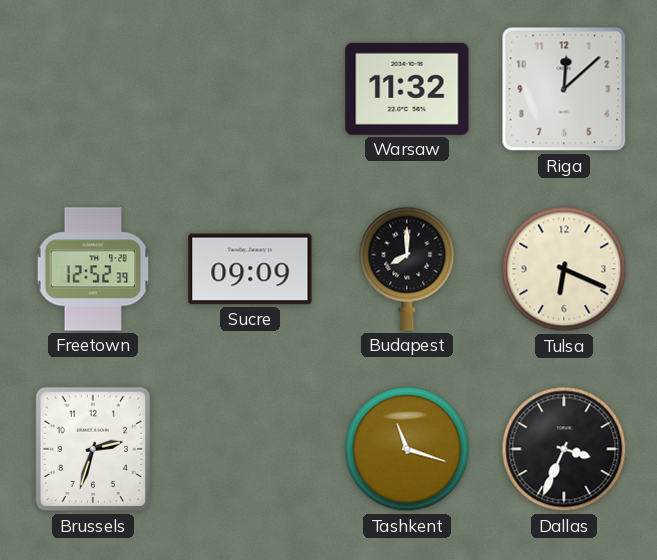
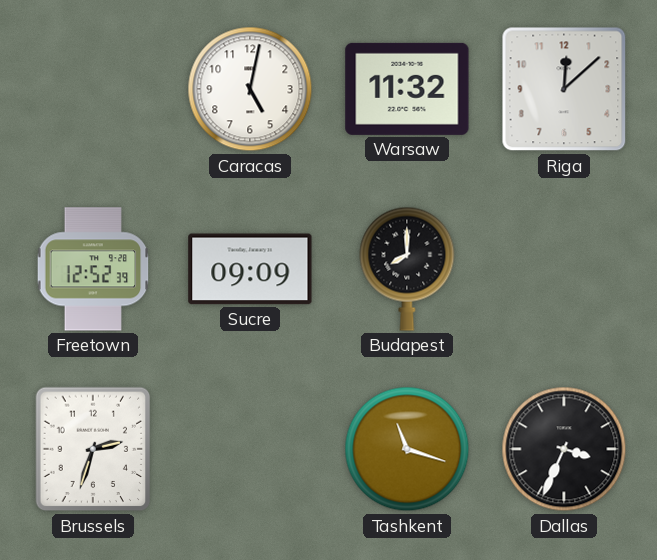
Caracas: none -> 5:02
Tulsa: 6:19 -> none
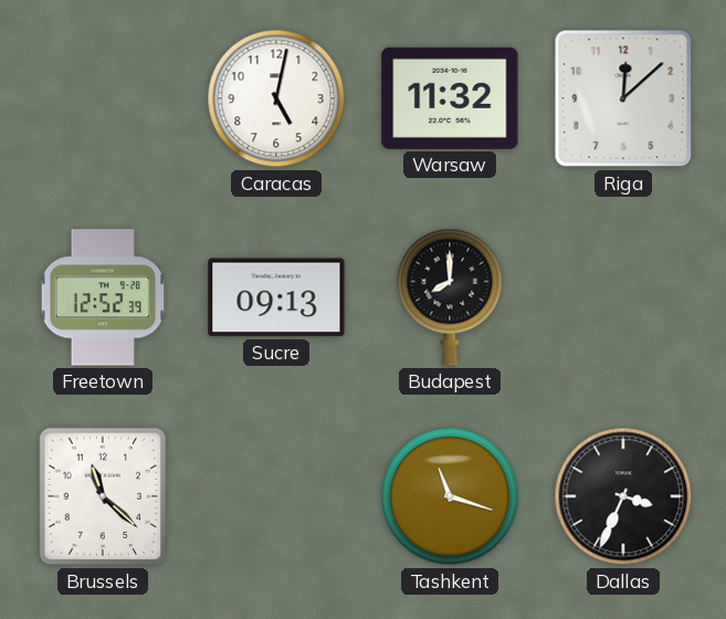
Sucre: 09:09 -> 09:13
Brussels: 2:33 -> 11:22
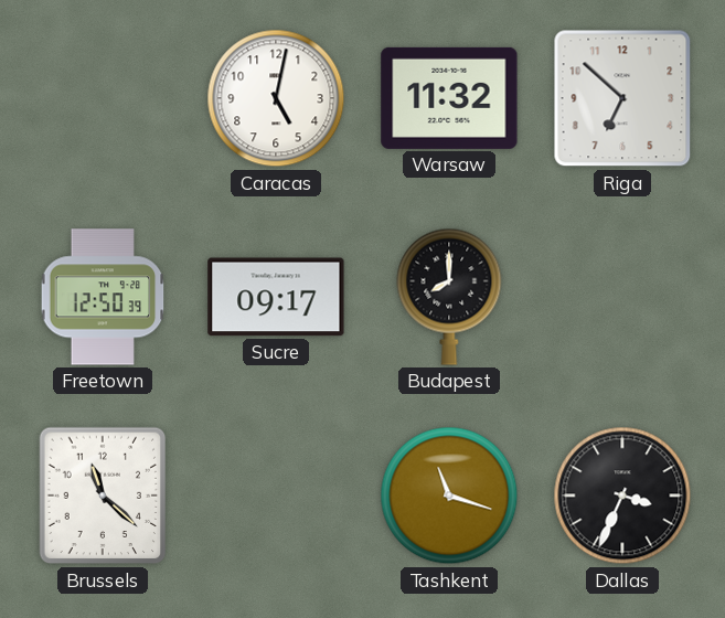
Riga: 12:08 -> 6:52
Freetown: 12:52 -> 12:50
Sucre: 09:13 -> 09:17
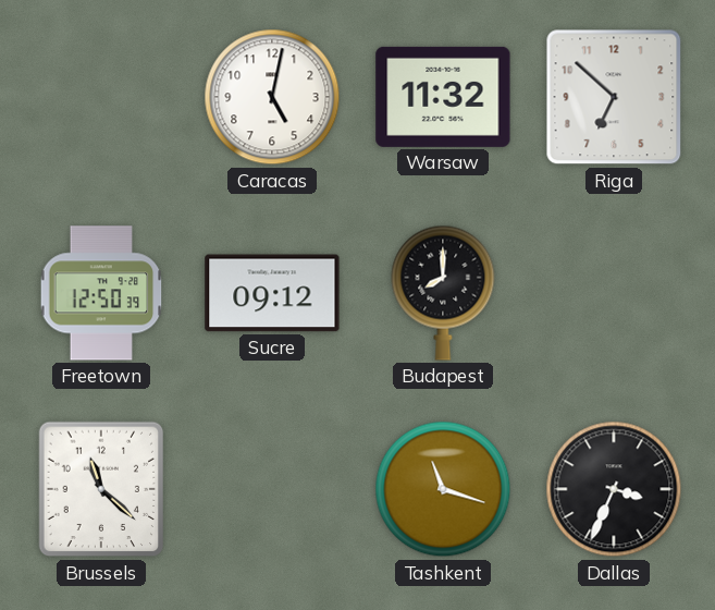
Sucre: 09:17 -> 09:12
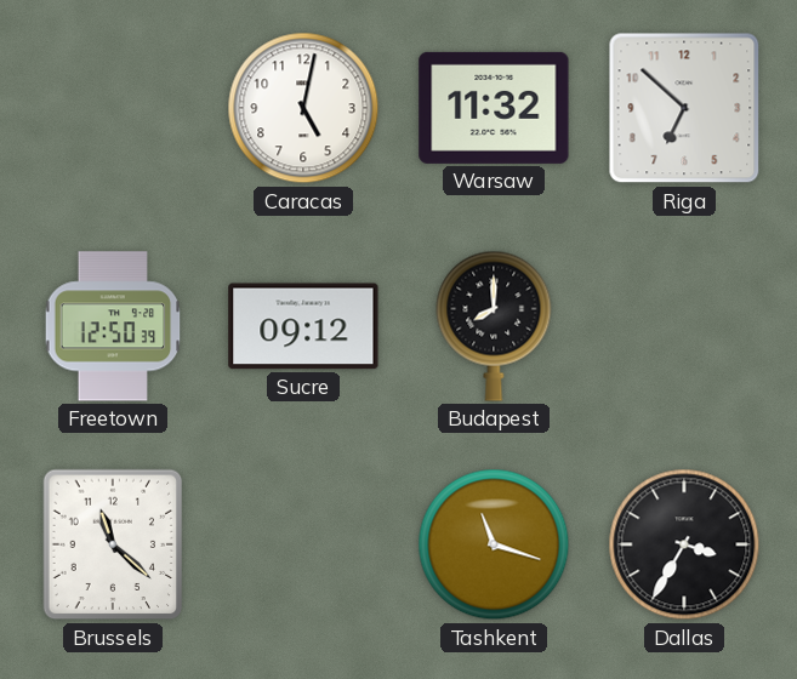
Dallas: 3:34 -> 3:35
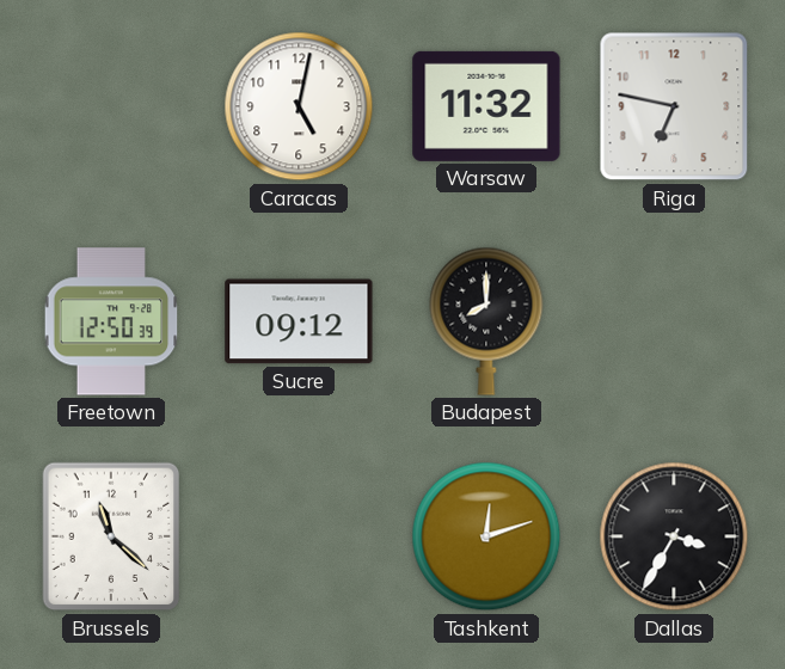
Riga: 6:52 -> 6:47
Tashkent: 11:18 -> 12:12
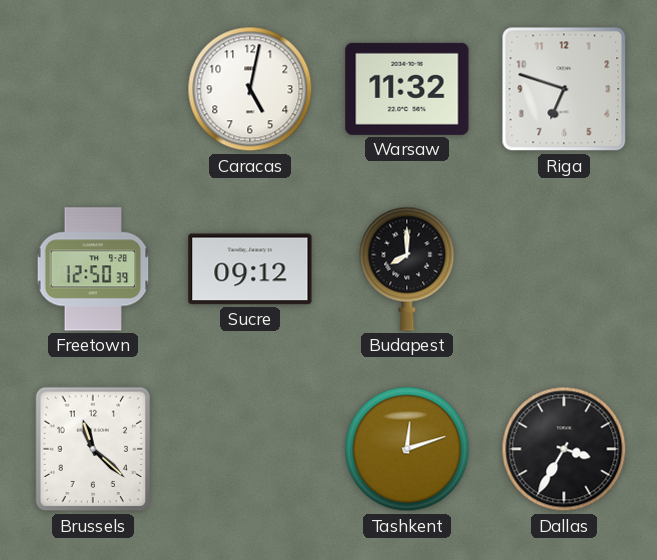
Riga: 6:47 -> 6:48
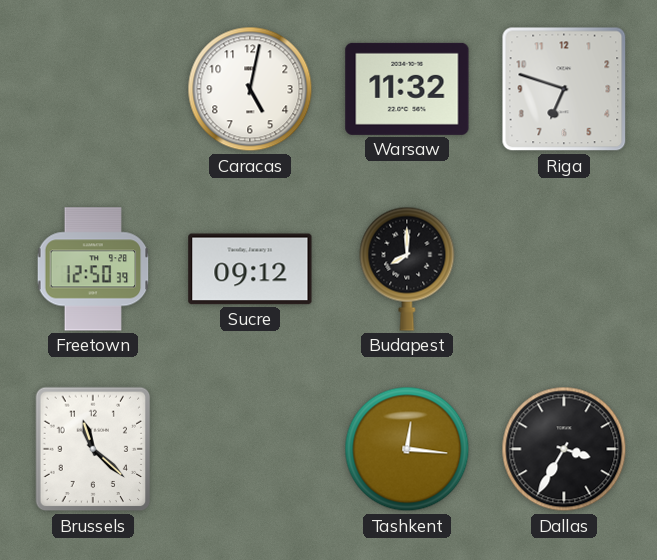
Tashkent: 12:12 -> 12:16
